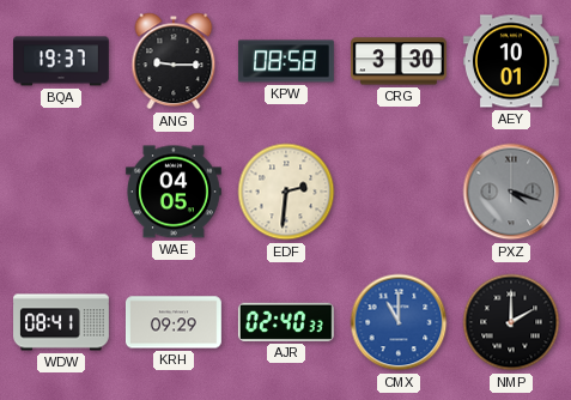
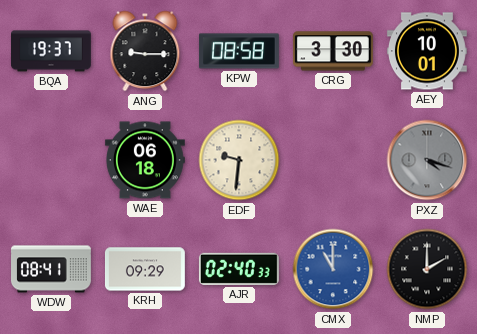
WAE: 04:05 -> 06:18
EDF: 2:31 -> 9:31
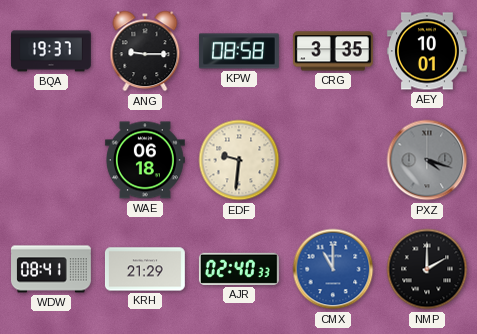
CRG: 3:30 -> 3:35
KRH: 09:29 -> 21:29
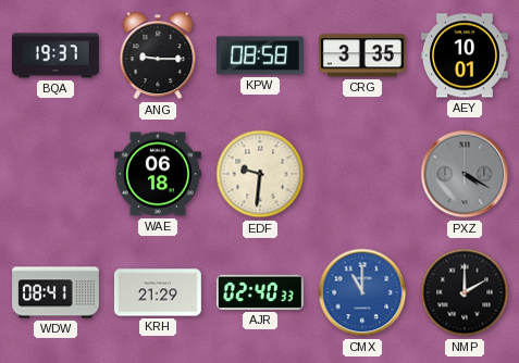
PXZ: 4:18 -> 4:20
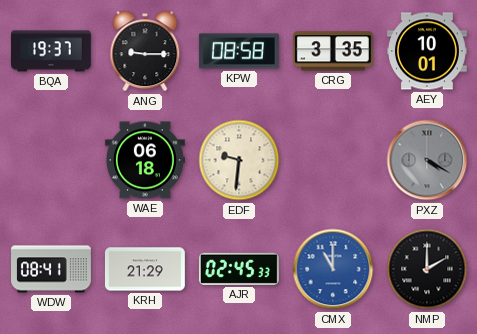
AJR: 02:40 -> 02:45
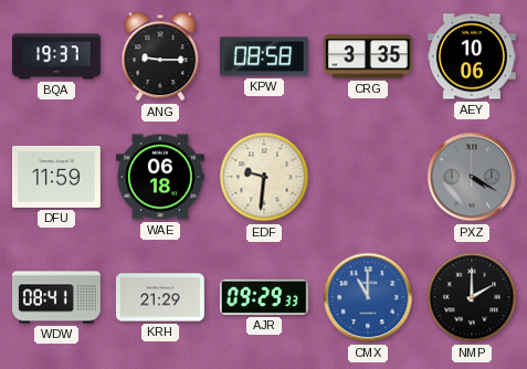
AEY: 10:01 -> 10:06
DFU: none -> 11:59
AJR: 02:45 -> 09:29
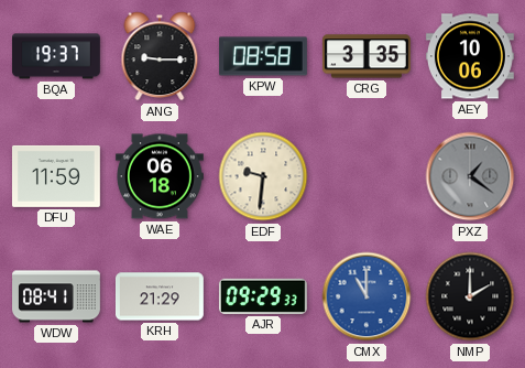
PXZ: 4:20 -> 1:21
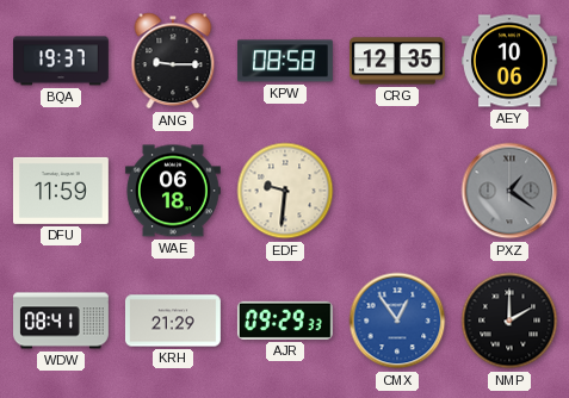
CRG: 3:35 -> 12:35
CMX: 11:00 -> 12:54
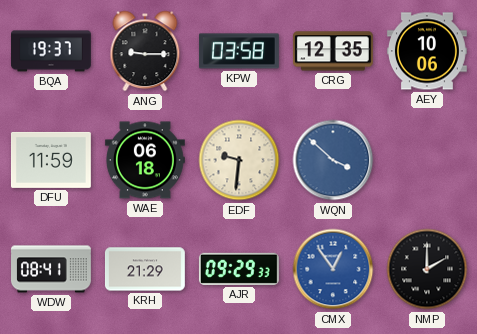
KPW: 08:58 -> 03:58
WQN: none -> 3:52
PXZ: 1:21 -> none
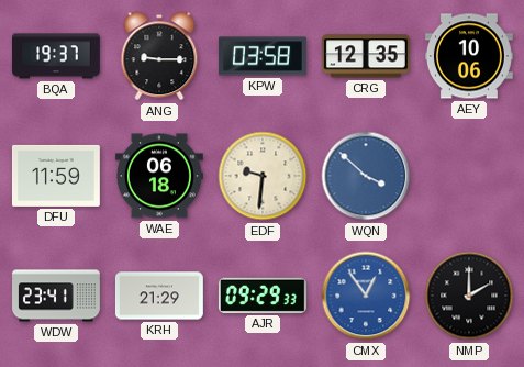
WDW: 08:41 -> 23:41
